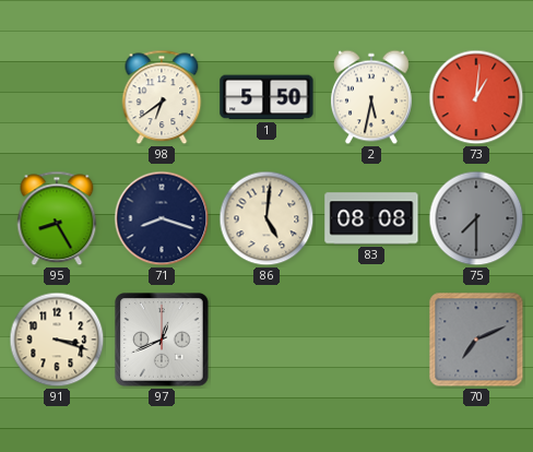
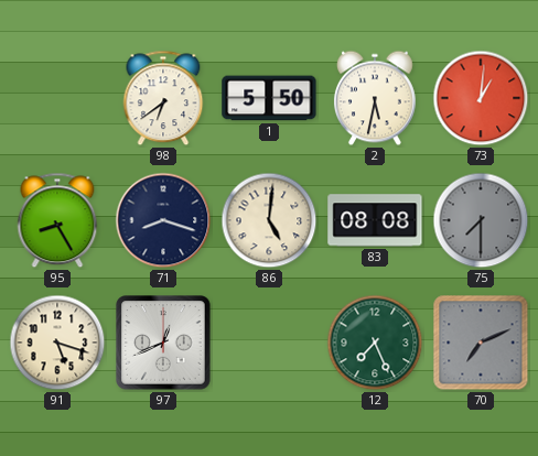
91: 3:18 -> 5:18
12: none -> 7:26
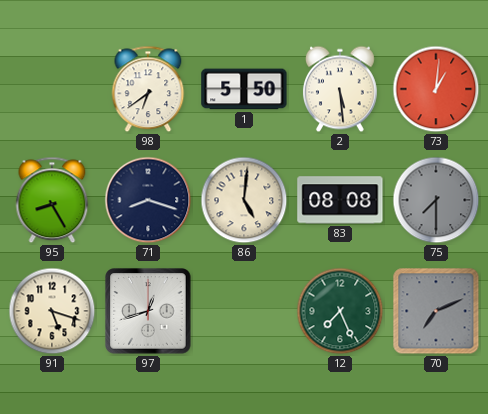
2: 5:32 -> 5:29
97: 12:41 -> 12:42
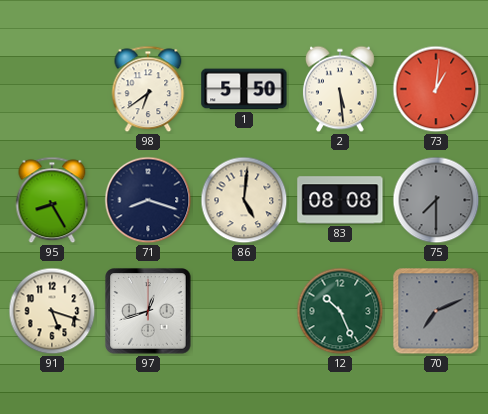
12: 7:26 -> 10:26
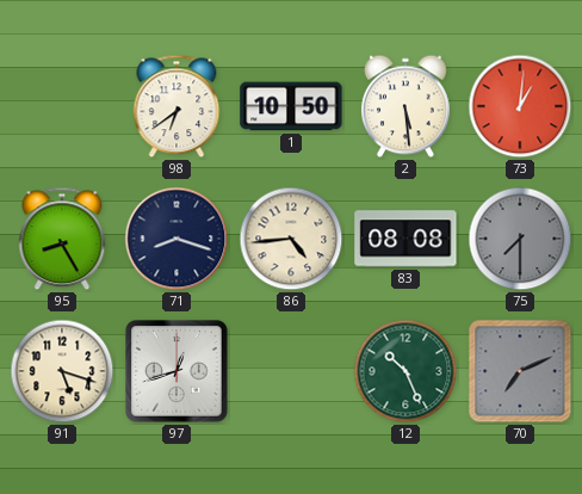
1: 5:50 -> 10:50
86: 5:01 -> 4:44
